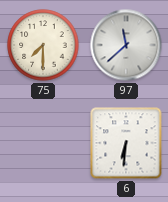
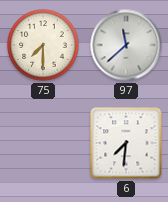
6: 6:31 -> 7:31
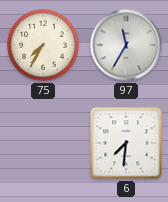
75: 7:30 -> 7:35
97: 11:38 -> 11:35
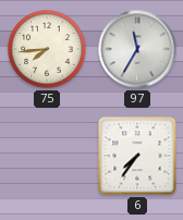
75: 7:35 -> 7:44
6: 7:31 -> 7:36
